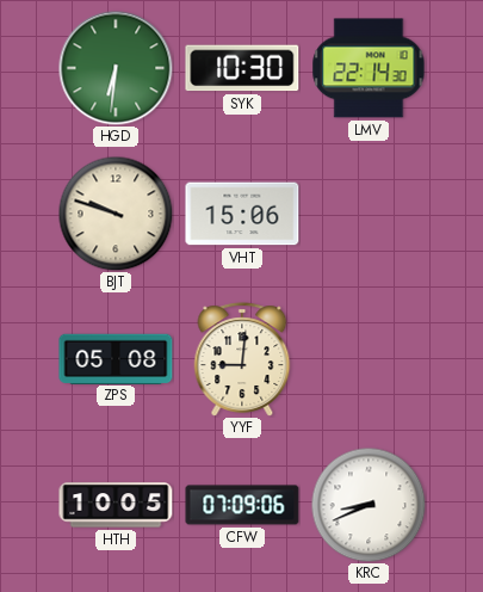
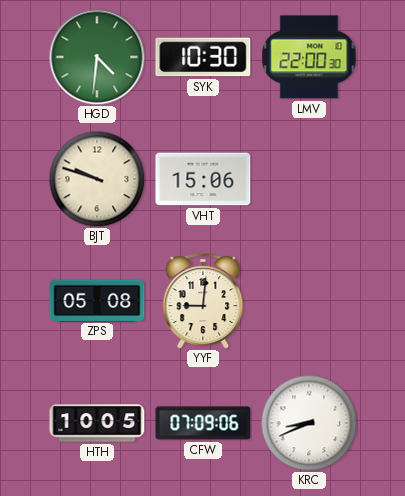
HGD: 6:31 -> 4:31
LMV: 22:14 -> 22:00
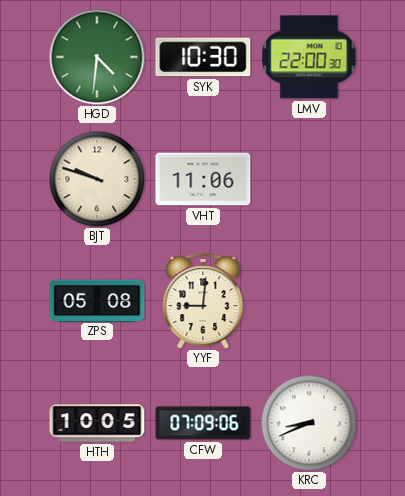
VHT: 15:06 -> 11:06
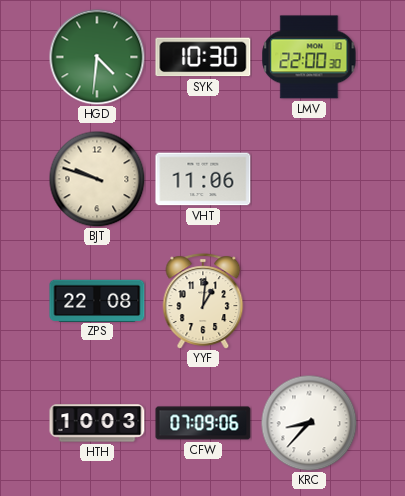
ZPS: 05:08 -> 22:08
YYF: 9:01 -> 1:01
HTH: 10:05 -> 10:03
KRC: 8:41 -> 8:37
